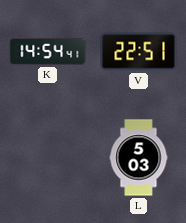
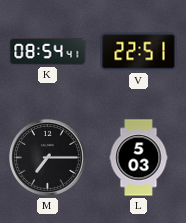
K: 14:54 -> 08:54
M: none -> 7:15
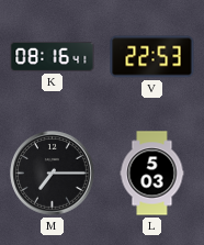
K: 08:54 -> 08:16
V: 22:51 -> 22:53
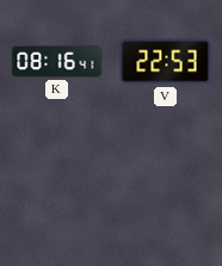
M: 7:15 -> none
L: 5:03 -> none
